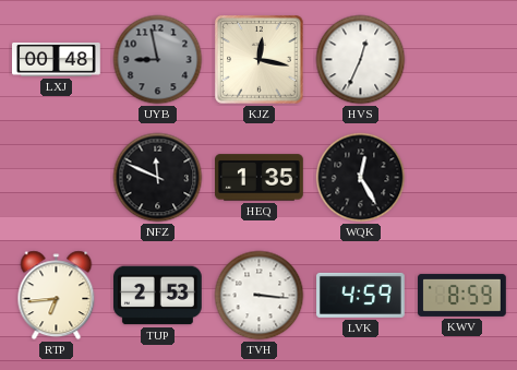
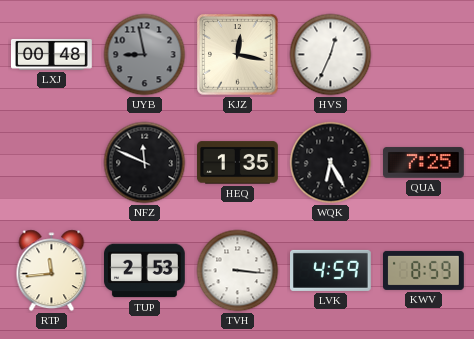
WQK: 12:25 -> 6:25
QUA: none -> 7:25
RTP: 6:44 -> 11:44
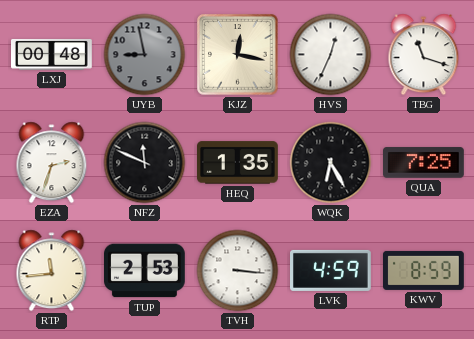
TBG: none -> 11:18
EZA: none -> 2:33
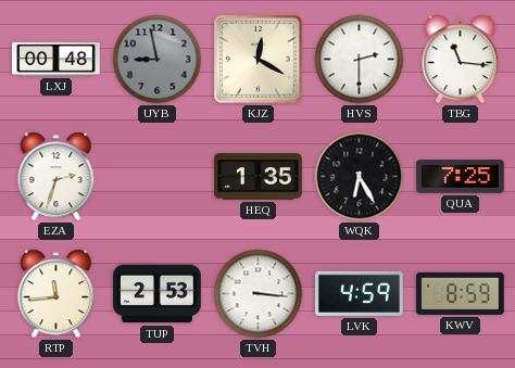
KJZ: 12:17 -> 12:20
HVS: 12:34 -> 2:30
TBG: 11:18 -> 11:16
NFZ: 11:49 -> none
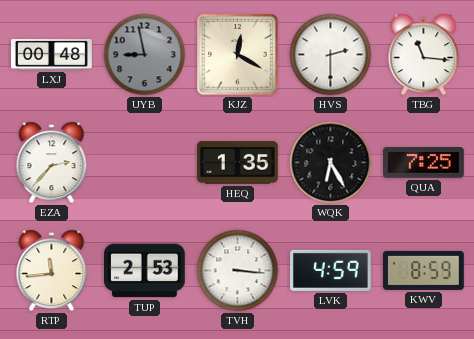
EZA: 2:33 -> 2:37
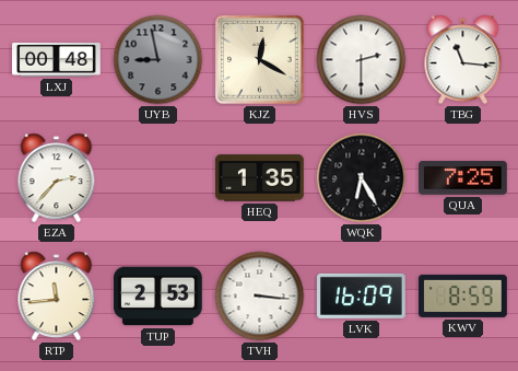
LVK: 4:59 -> 16:09
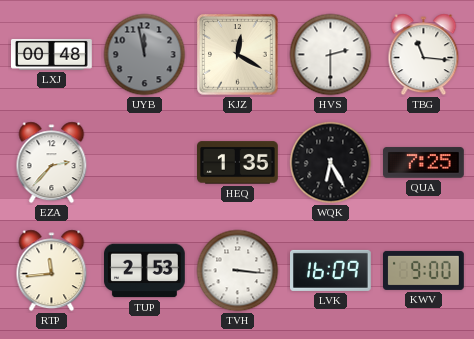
UYB: 8:58 -> 11:58
KWV: 8:59 -> 9:00
